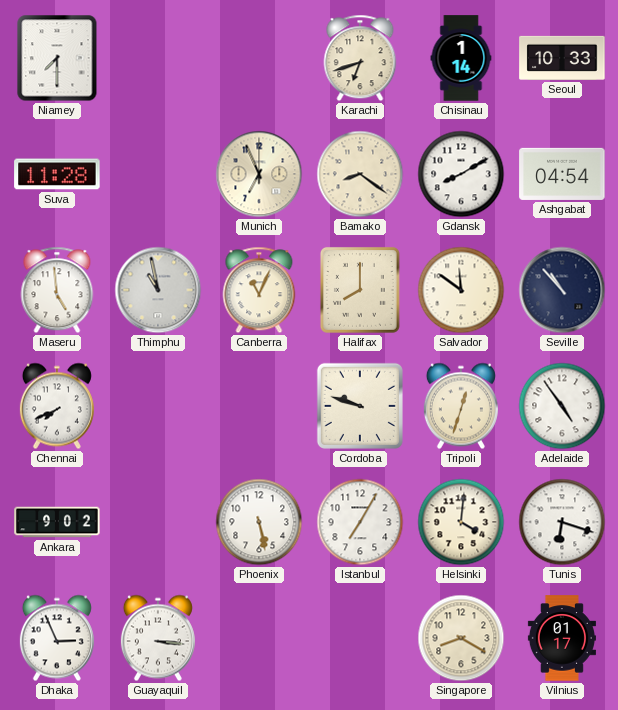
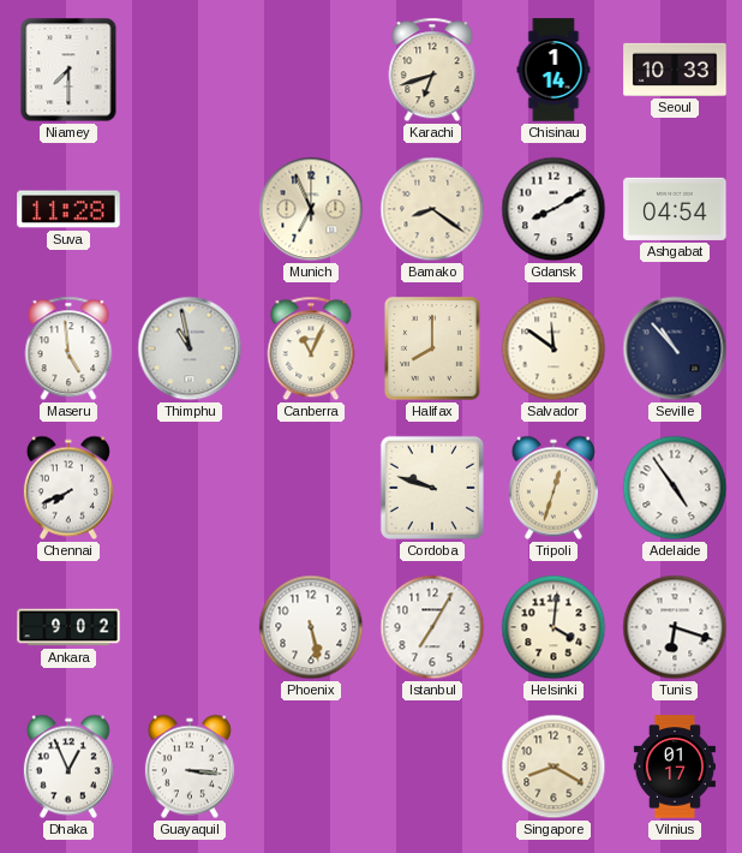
Dhaka: 2:56 -> 12:56
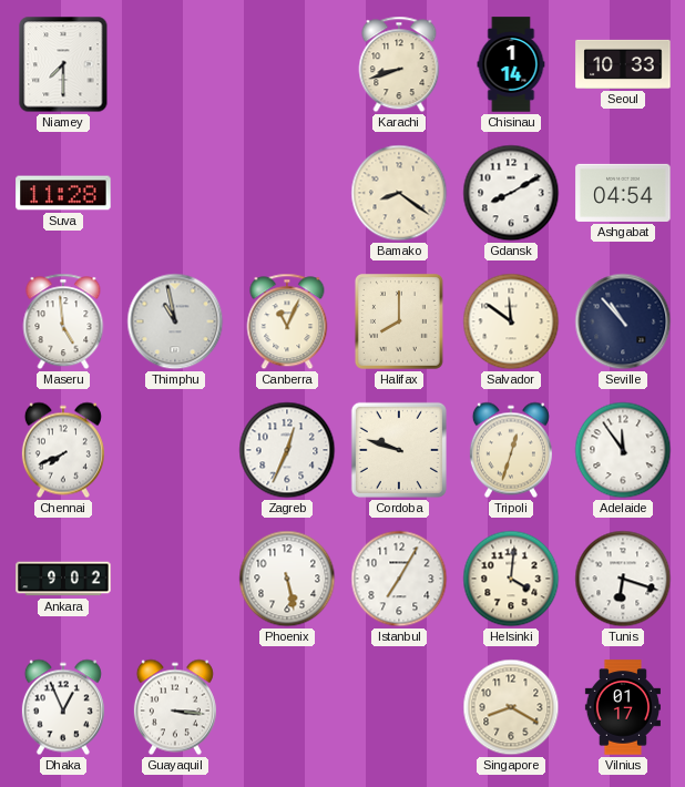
Karachi: 6:42 -> 8:42
Munich: 6:56 -> none
Zagreb: none -> 12:34
Adelaide: 4:54 -> 11:54
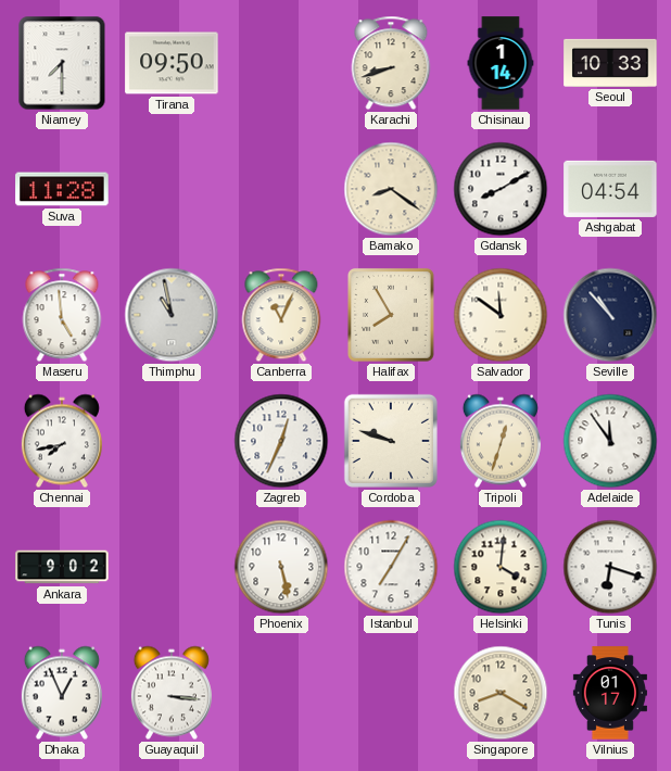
Tirana: none -> 09:50
Halifax: 8:00 -> 7:55
Chennai: 7:41 -> 7:43
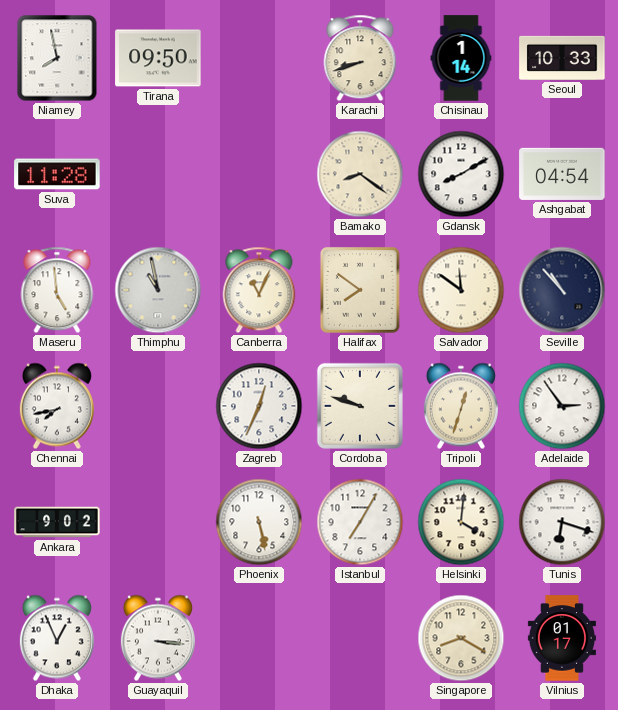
Niamey: 7:30 -> 7:58
Halifax: 7:55 -> 7:51
Adelaide: 11:54 -> 2:54
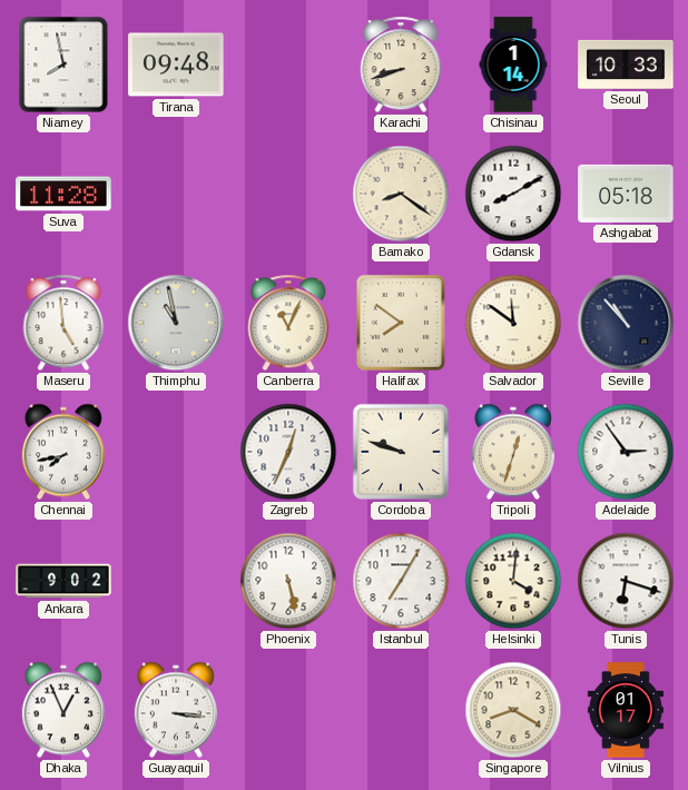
Tirana: 09:50 -> 09:48
Ashgabat: 04:54 -> 05:18
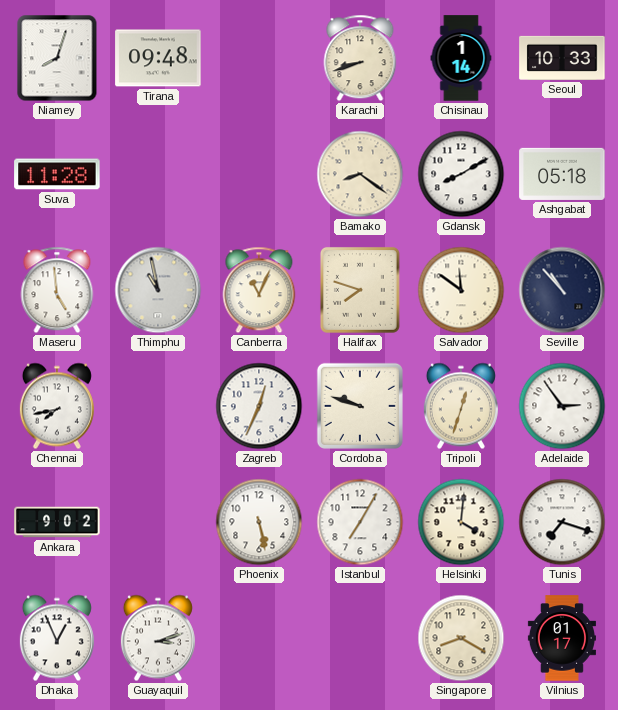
Niamey: 7:58 -> 8:03
Halifax: 7:51 -> 7:48
Tunis: 6:18 -> 7:18
Guayaquil: 3:16 -> 3:12
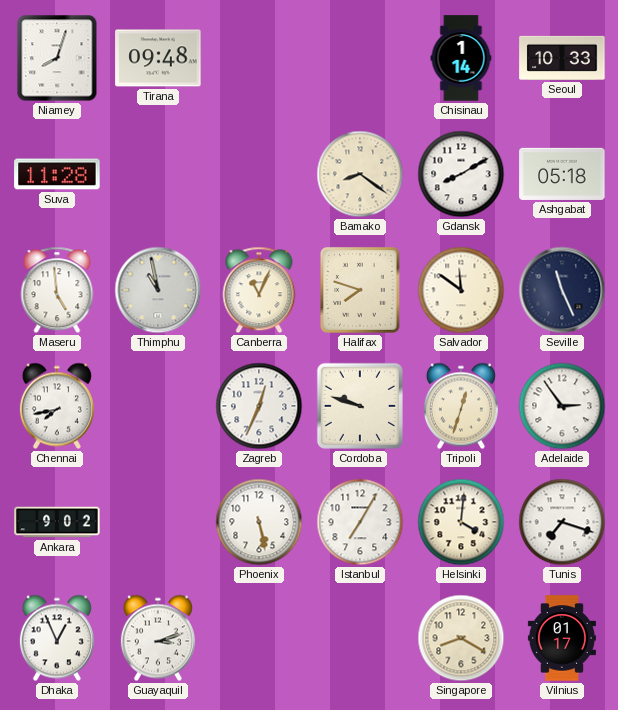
Karachi: 8:42 -> none
Seville: 10:53 -> 11:26
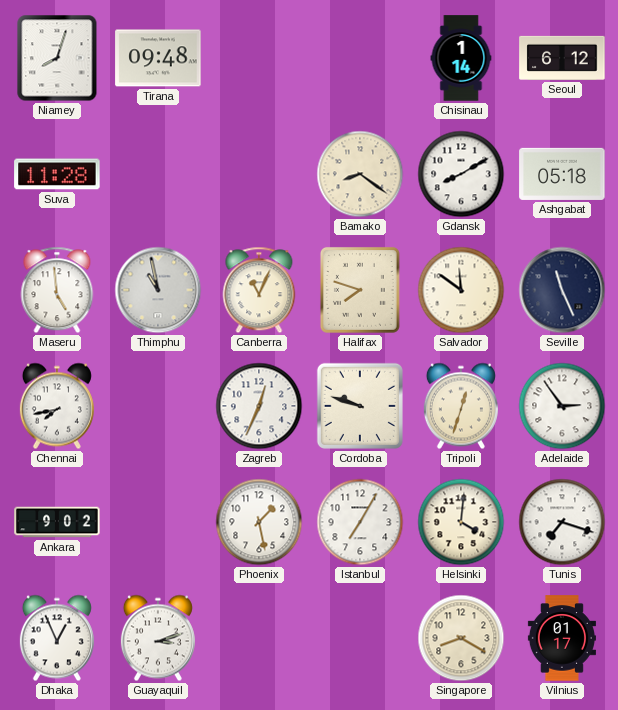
Seoul: 10:33 -> 6:12
Phoenix: 5:28 -> 1:28
